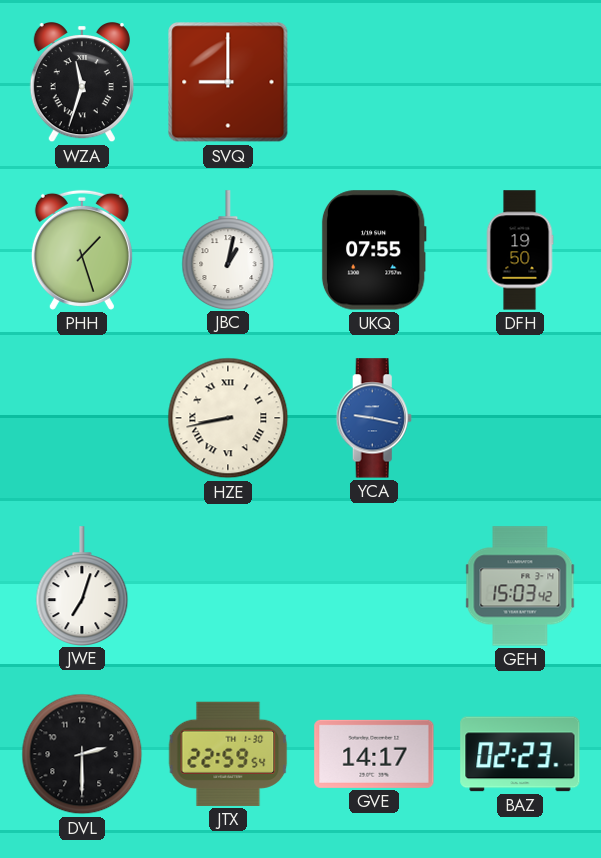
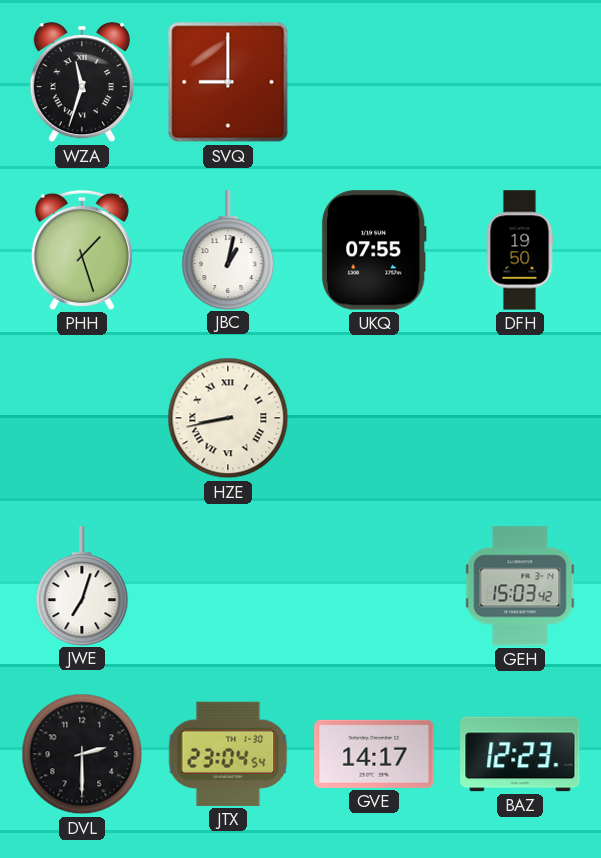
YCA: 9:17 -> none
JTX: 22:59 -> 23:04
BAZ: 02:23 -> 12:23
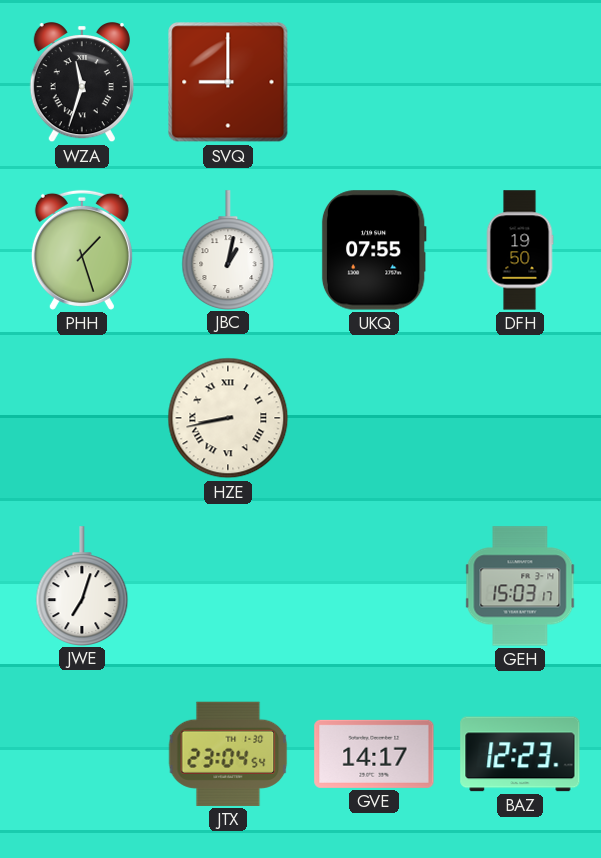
GEH: 15:03:42 -> 15:03:17
DVL: 2:30 -> none
